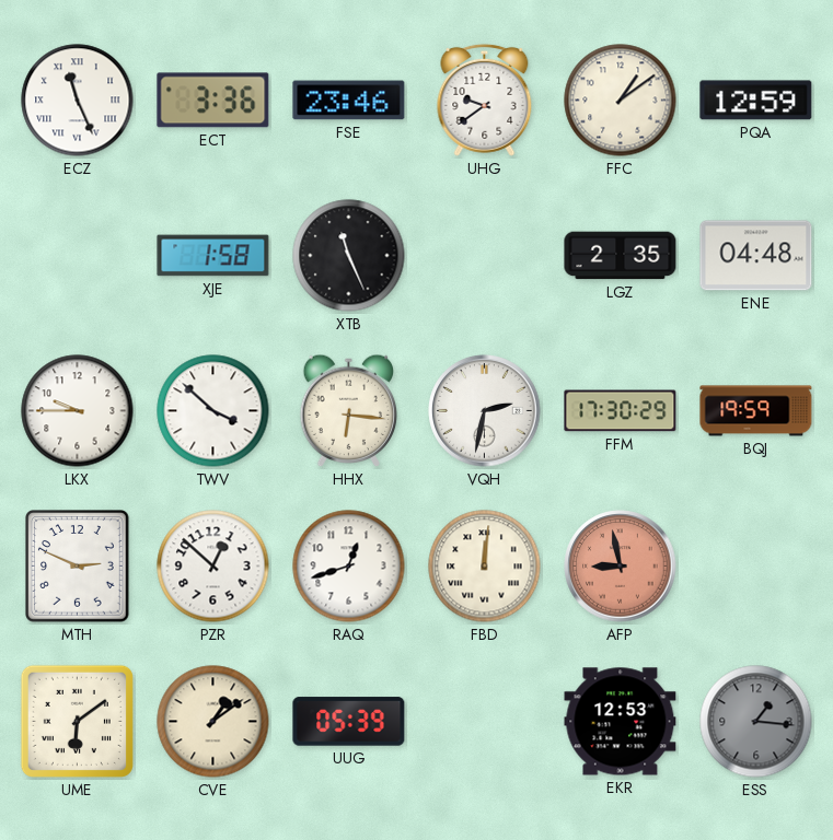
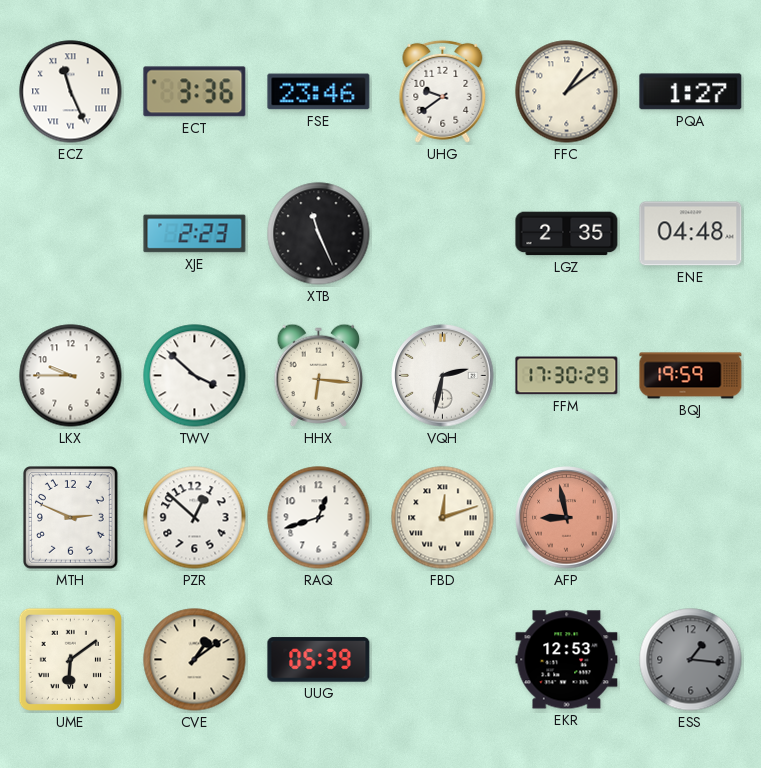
PQA: 12:59 -> 1:27
XJE: 1:58 -> 2:23
FBD: 12:01 -> 12:12
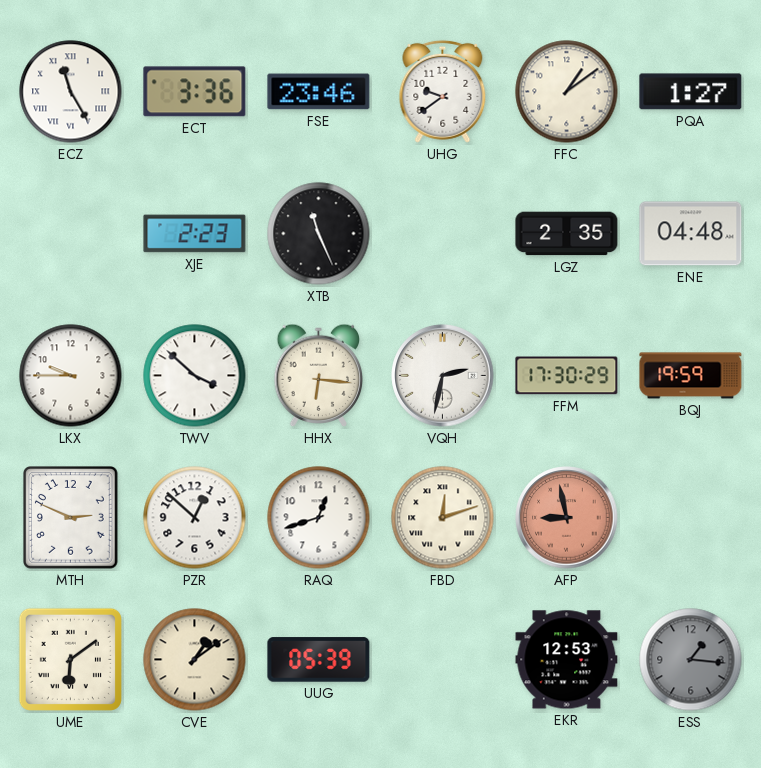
ECZ: 11:26 -> 11:25
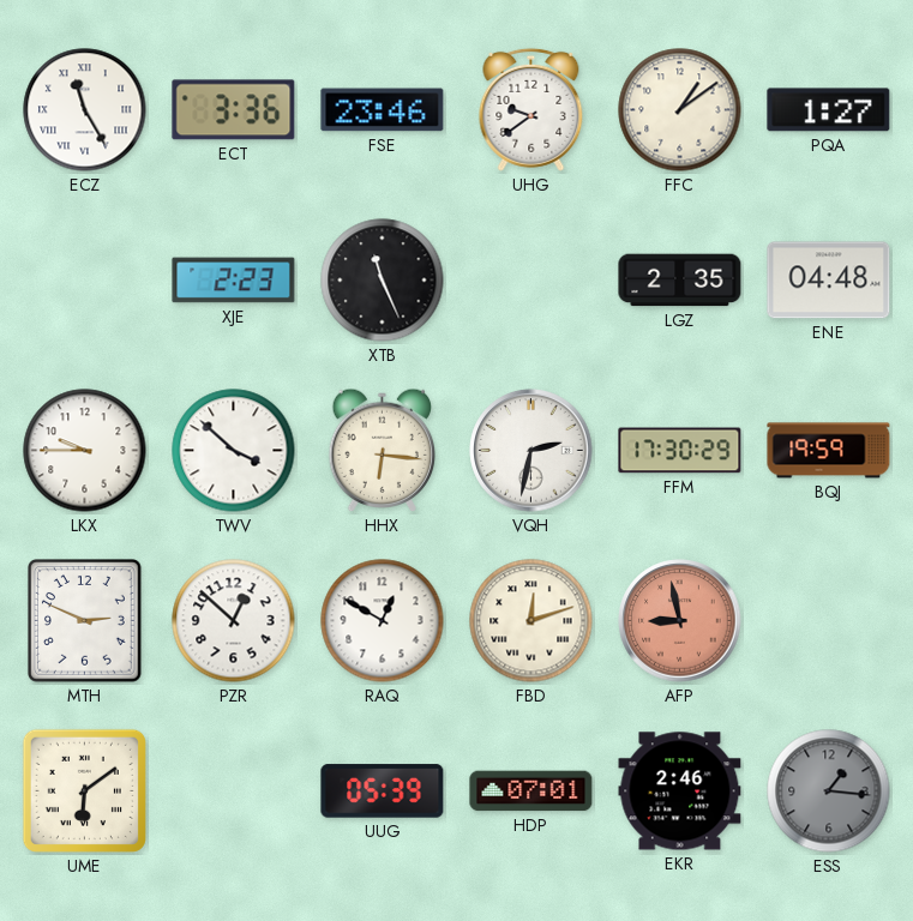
RAQ: 12:42 -> 12:50
CVE: 1:09 -> none
HDP: none -> 07:01
EKR: 12:53 -> 2:46
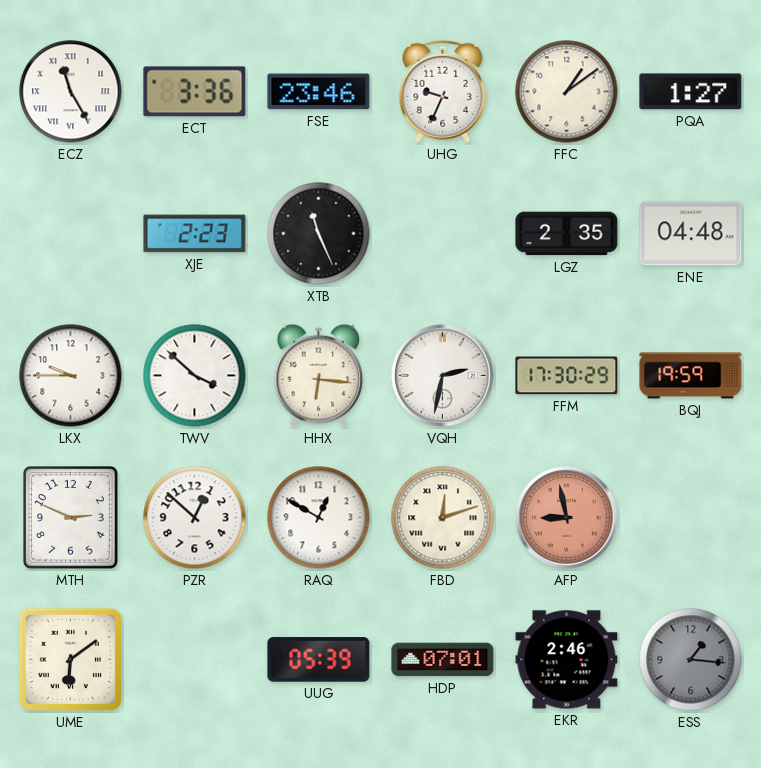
UHG: 9:39 -> 9:34
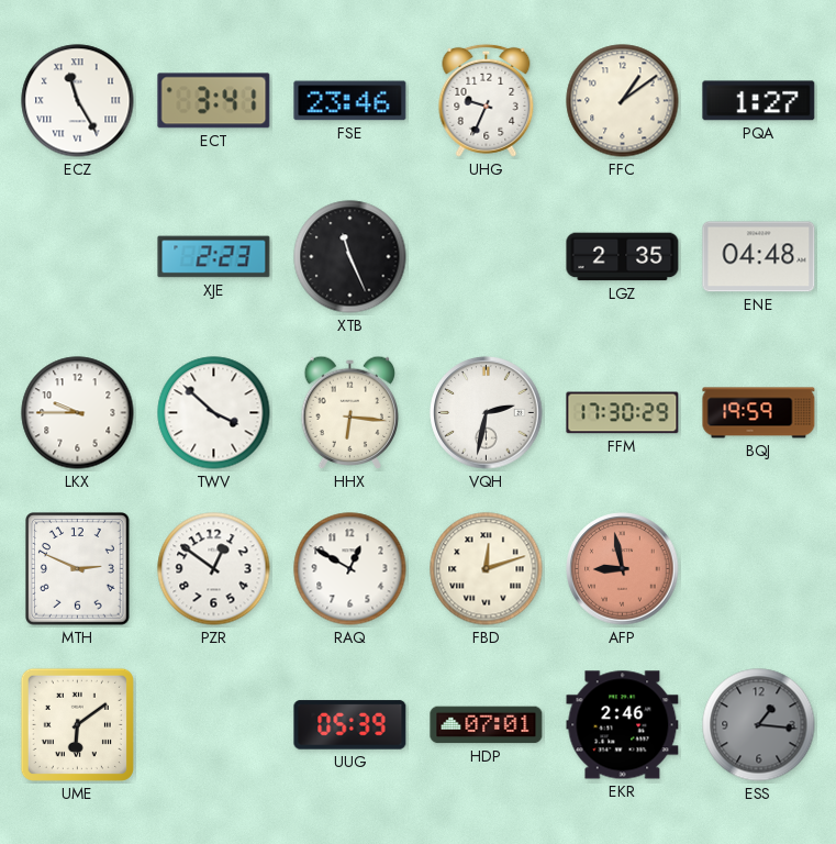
ECT: 3:36 -> 3:41
PZR: 12:52 -> 12:51
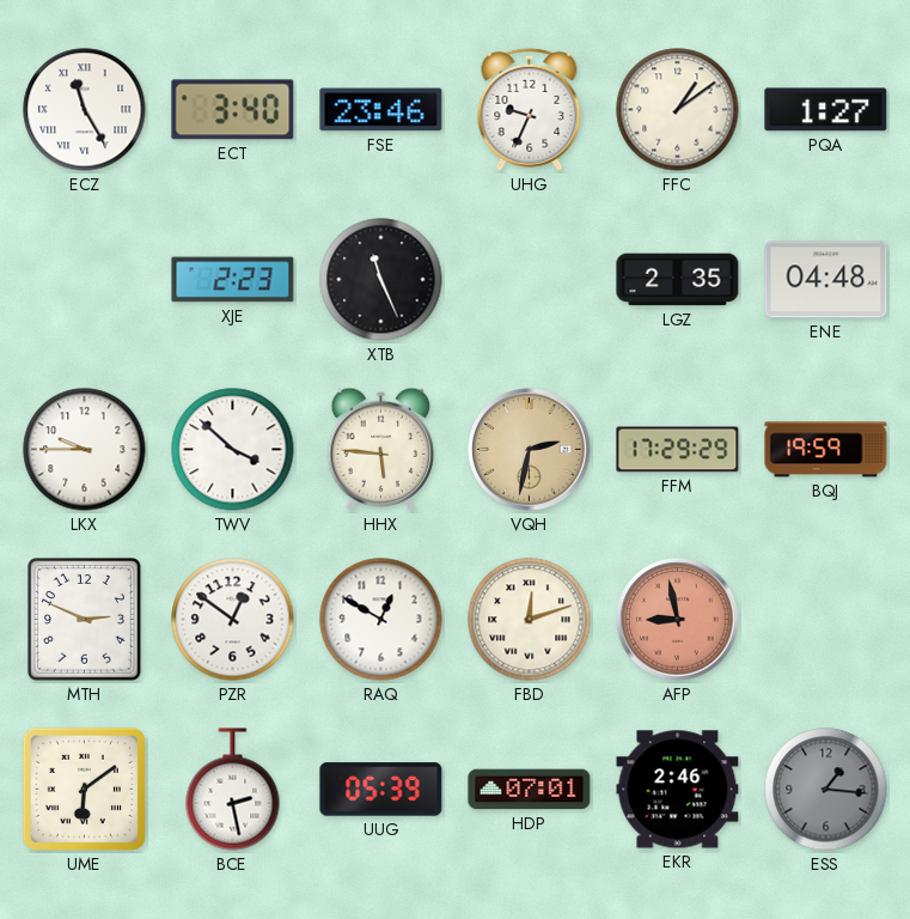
ECT: 3:41 -> 3:40
HHX: 6:16 -> 5:46
VQH dial: white -> champagne
FFM: 17:30 -> 17:29
BCE: none -> 2:28
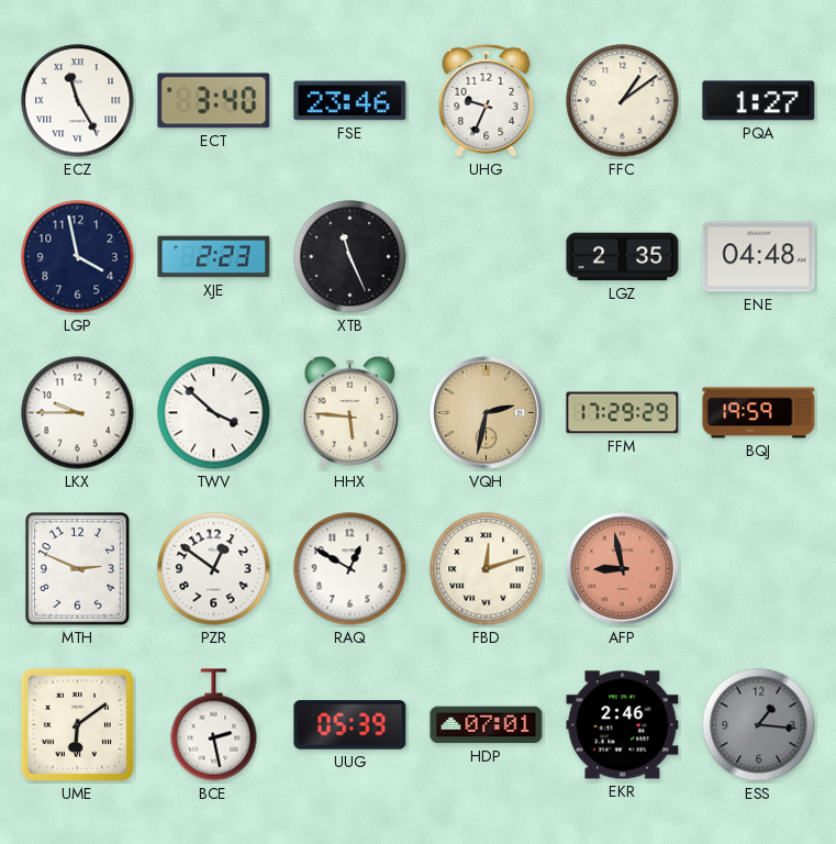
LGP: none -> 3:58
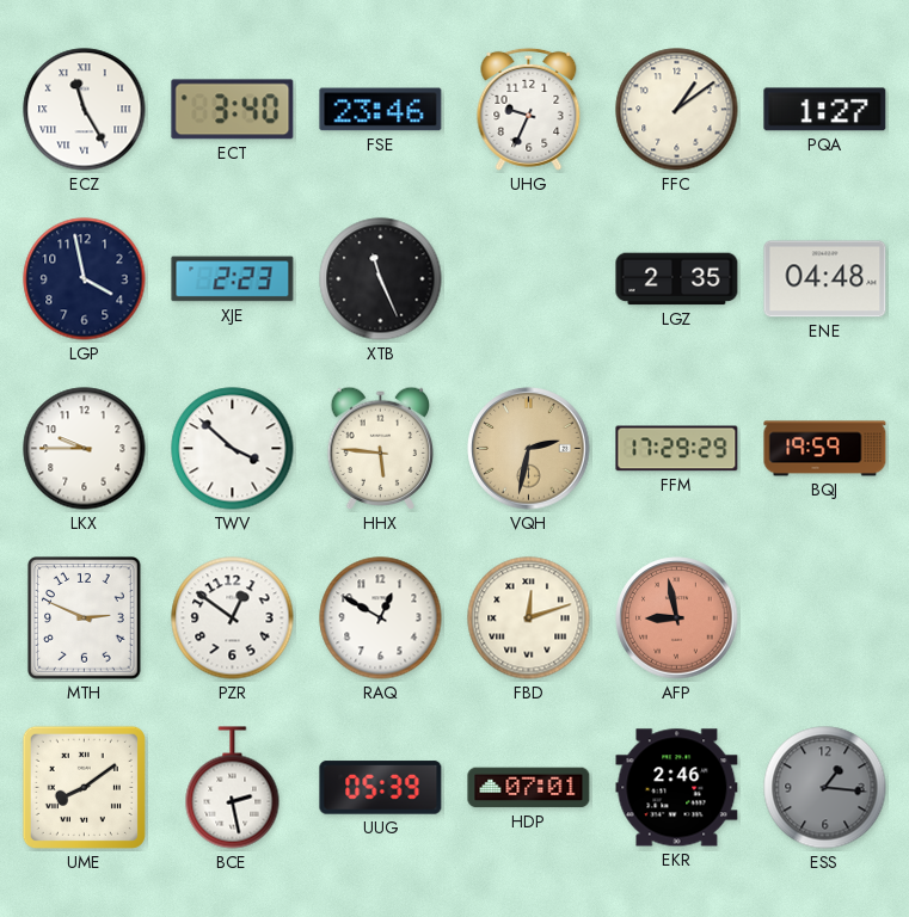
UME: 6:09 -> 8:09
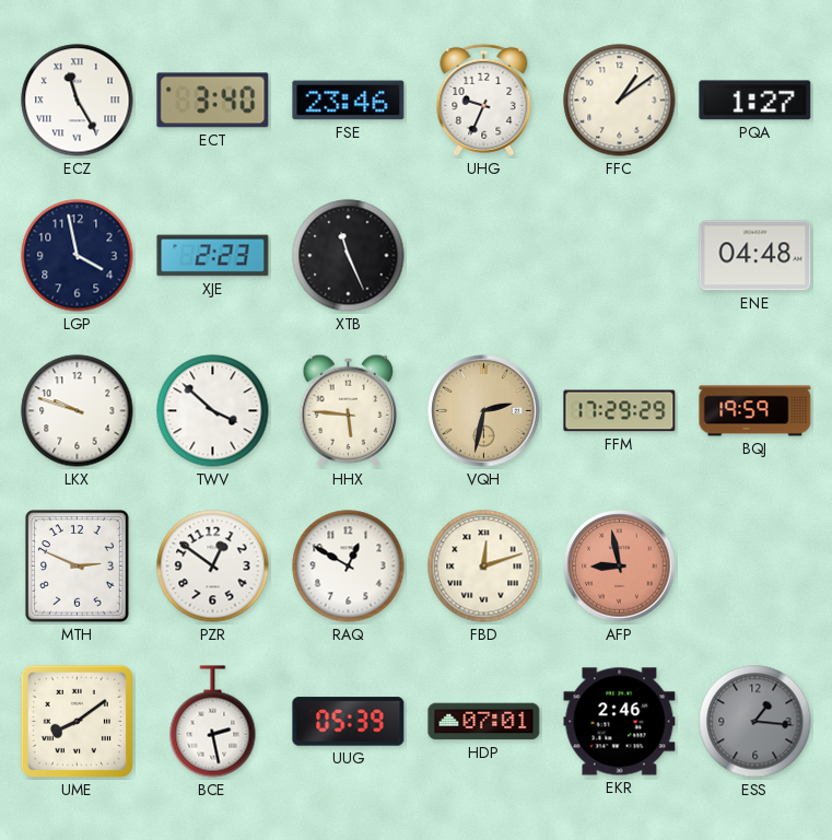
LGZ: 2:35 -> none
LKX: 9:45 -> 9:48
